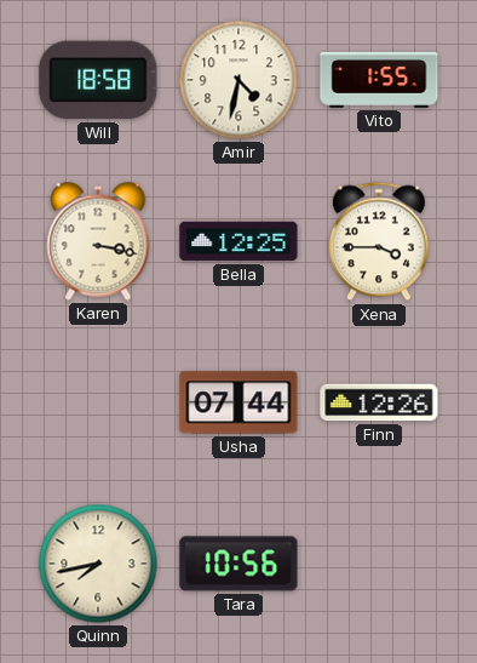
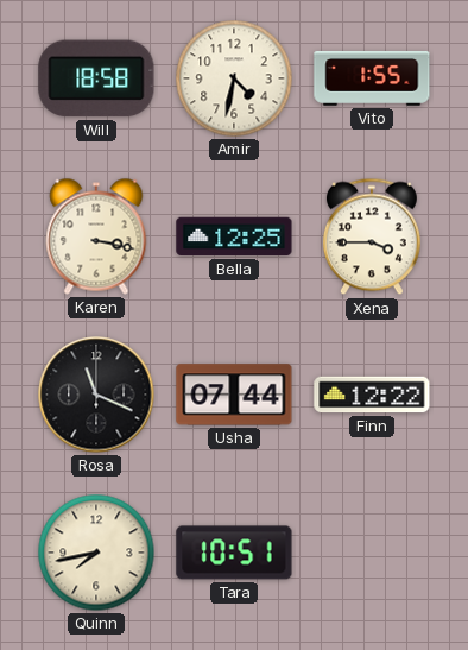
Rosa: none -> 11:19
Finn: 12:26 -> 12:22
Tara: 10:56 -> 10:51
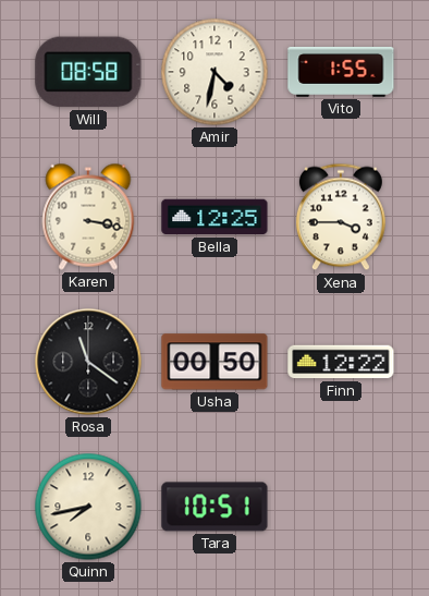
Will: 18:58 -> 08:58
Rosa: 11:19 -> 11:21
Usha: 07:44 -> 00:50
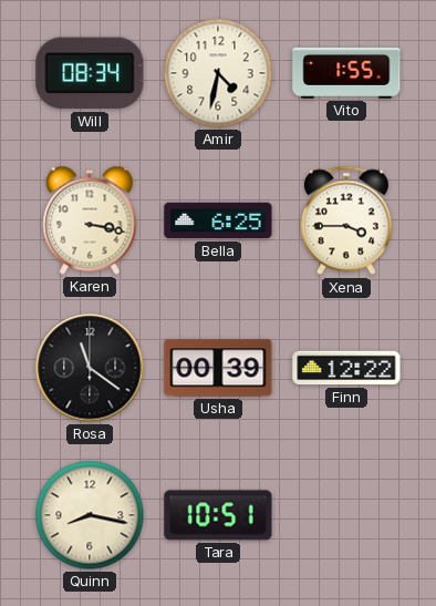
Will: 08:58 -> 08:34
Bella: 12:25 -> 6:25
Usha: 00:50 -> 00:39
Quinn: 7:43 -> 8:17
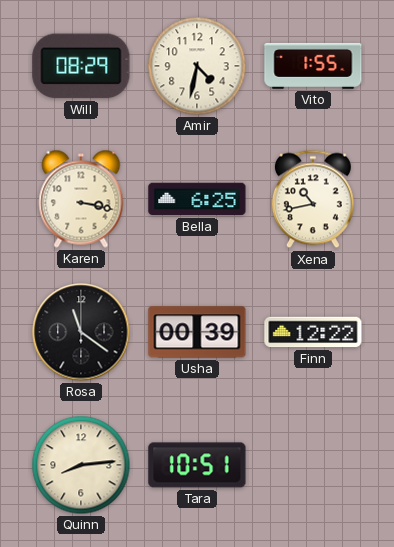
Will: 08:34 -> 08:29
Xena: 3:45 -> 10:43
Quinn: 8:17 -> 8:14
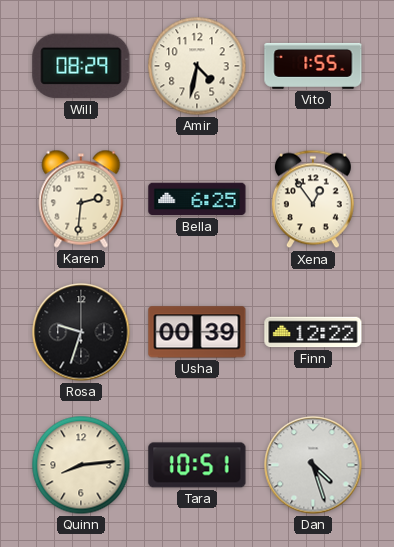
Karen: 3:17 -> 2:31
Xena: 10:43 -> 12:54
Rosa: 11:21 -> 9:33
Dan: none -> 4:27
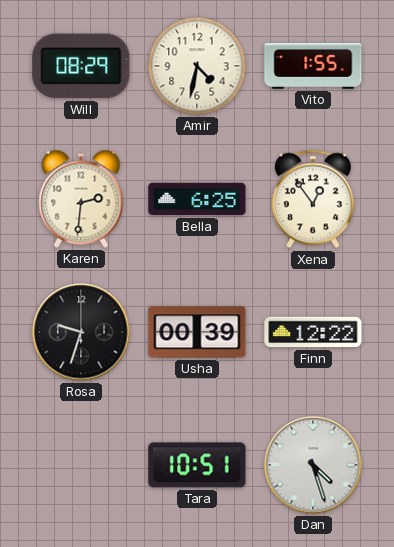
Quinn: 8:14 -> none
